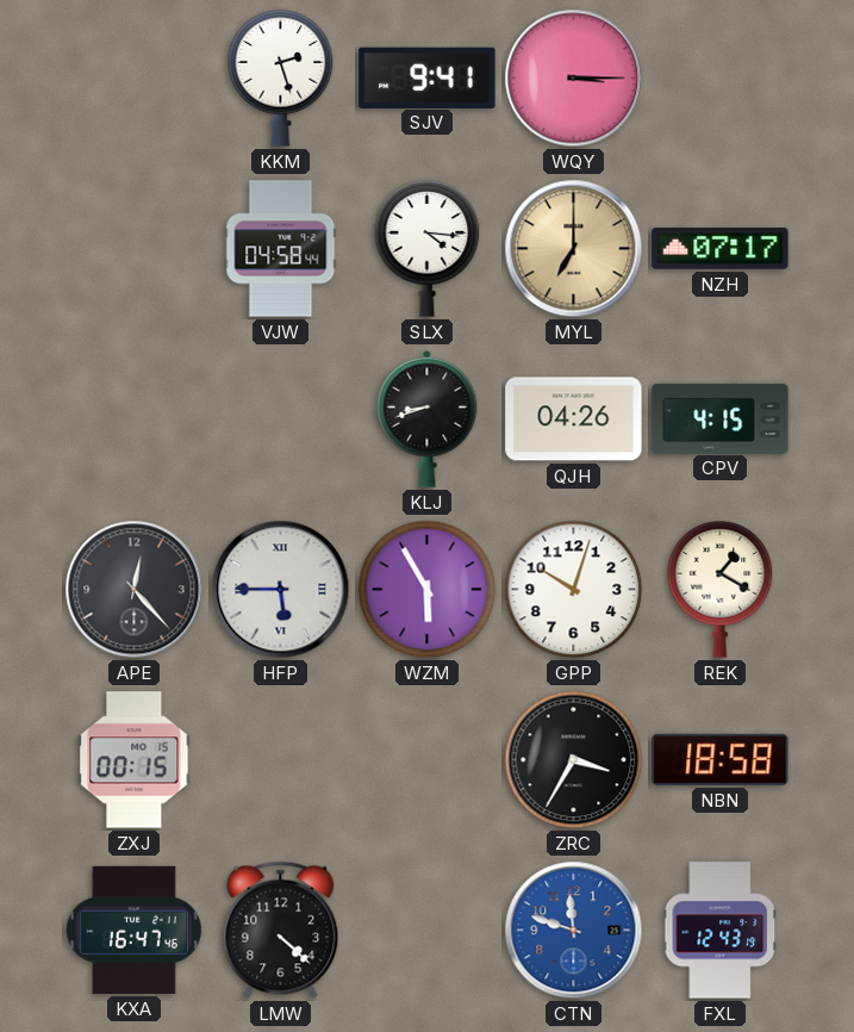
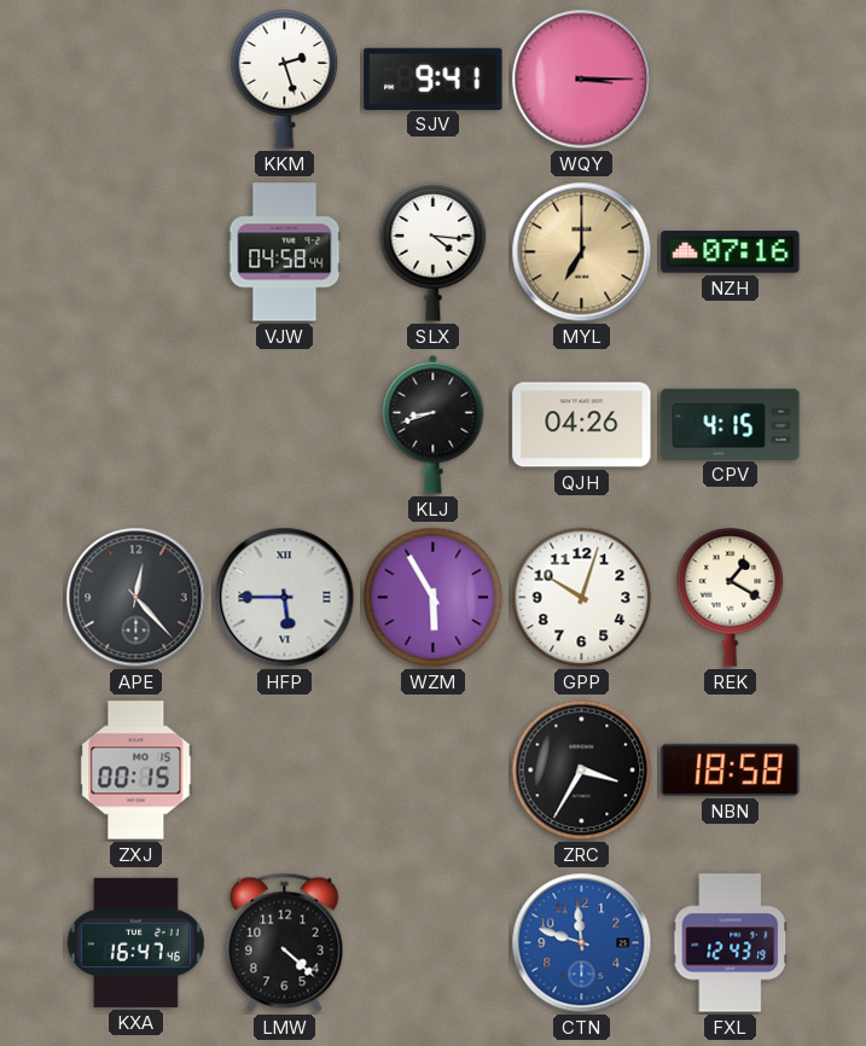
NZH: 07:17 -> 07:16
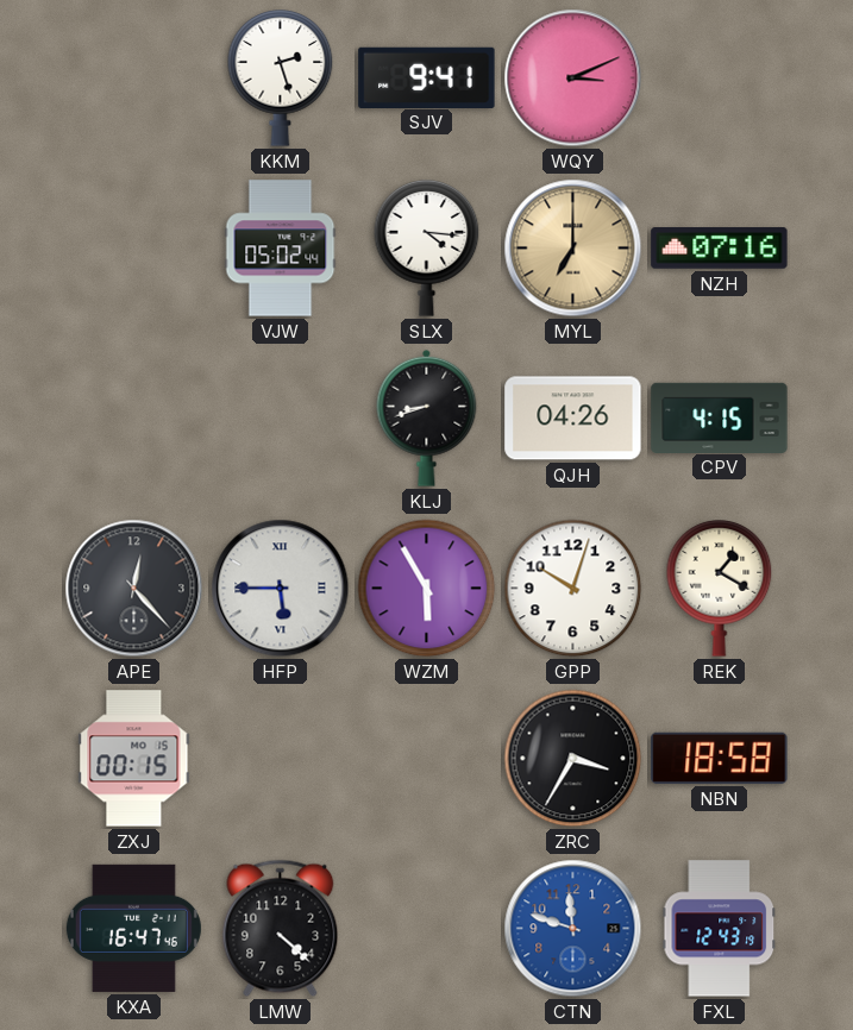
WQY: 3:15 -> 3:11
VJW: 04:58 -> 05:02
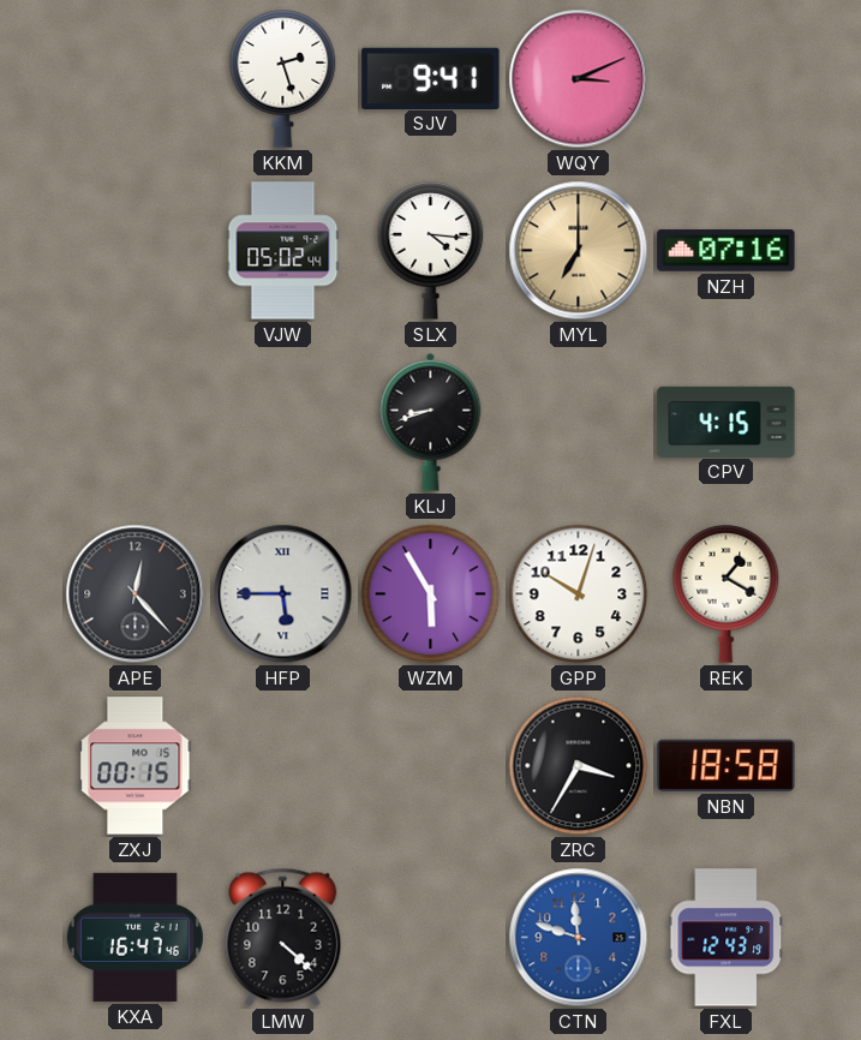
QJH: 04:26 -> none
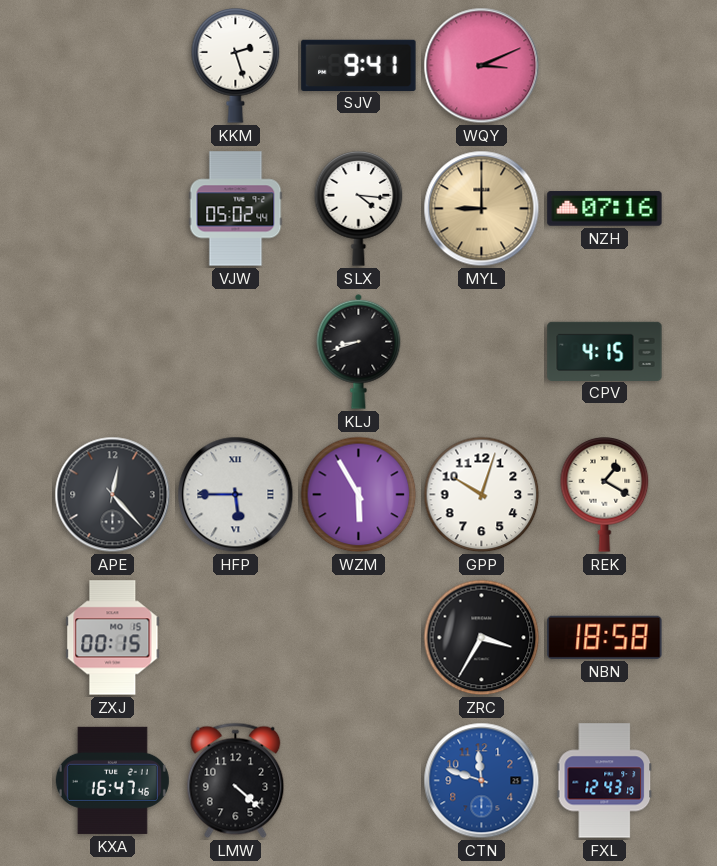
MYL: 7:00 -> 9:00
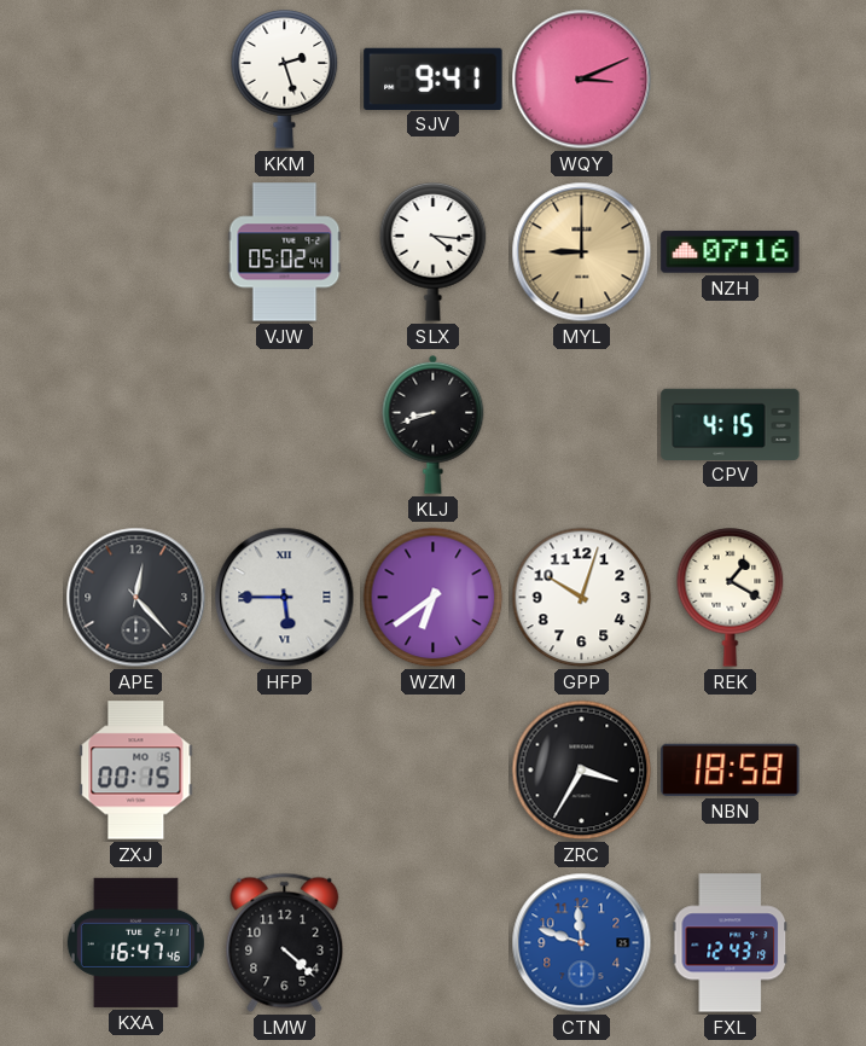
WZM: 5:55 -> 6:39
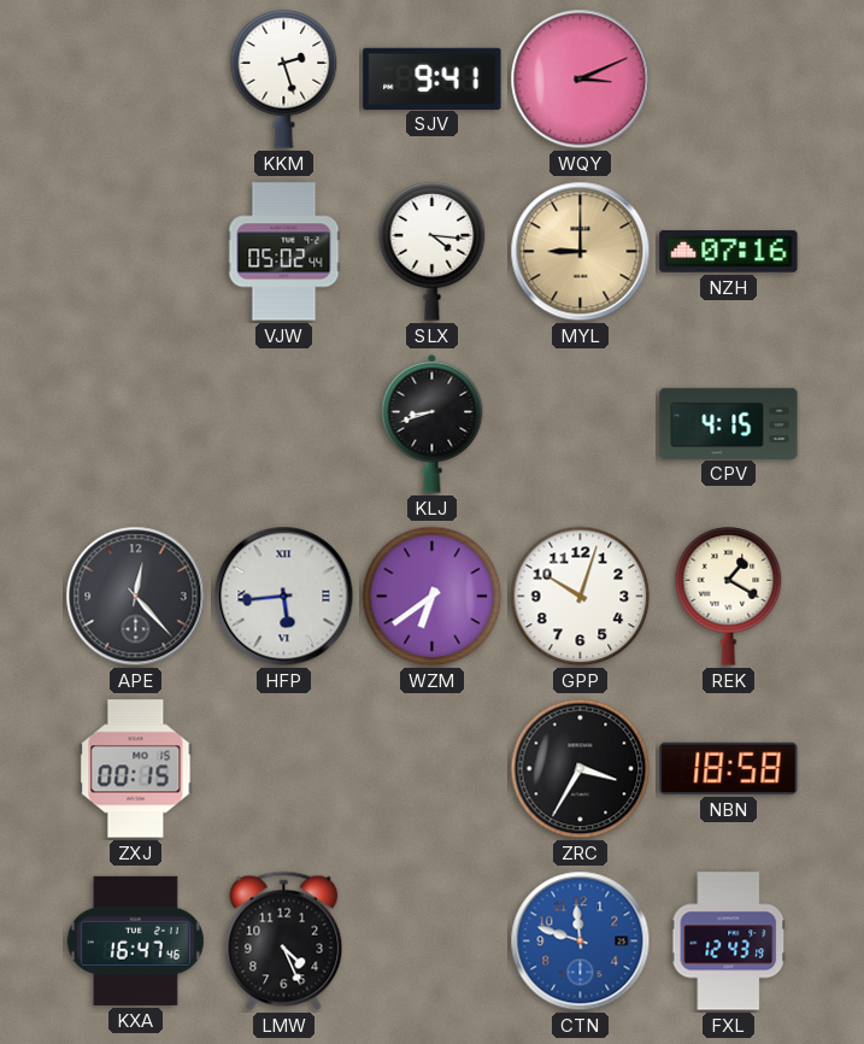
HFP: 5:45 -> 5:44
LMW: 4:22 -> 4:26
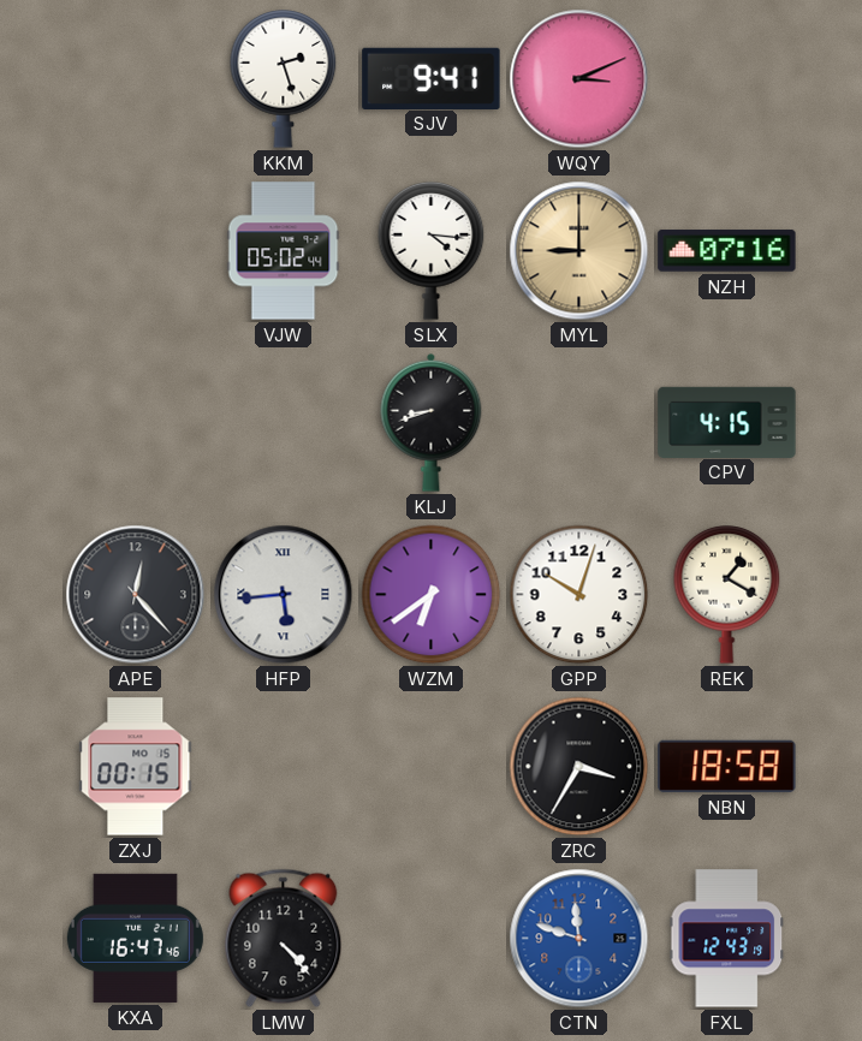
LMW: 4:26 -> 4:23
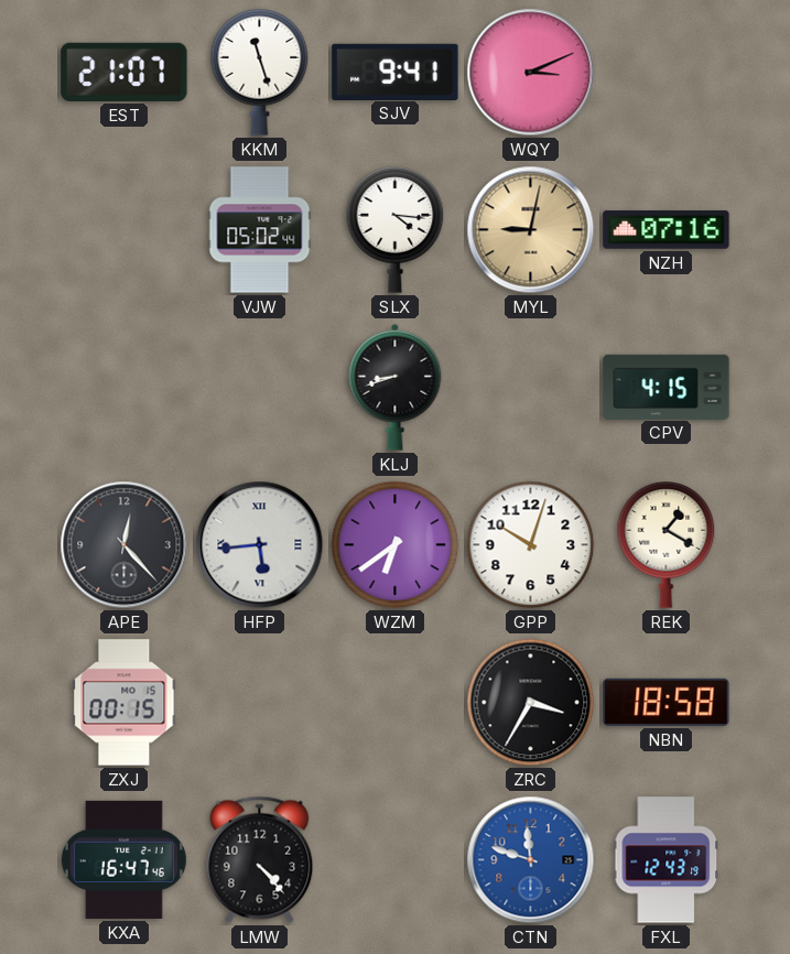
EST: none -> 21:07
KKM: 2:27 -> 11:27
MYL: 9:00 -> 9:02
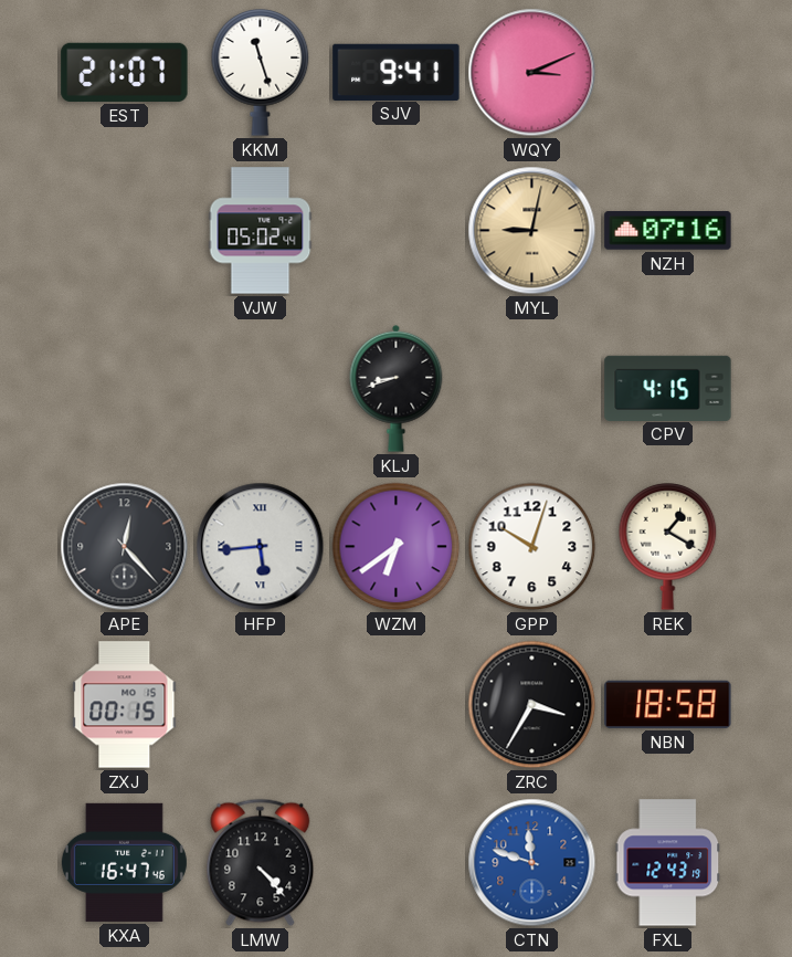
SLX: 4:16 -> none
